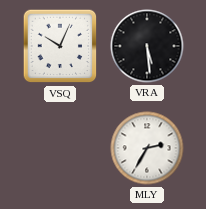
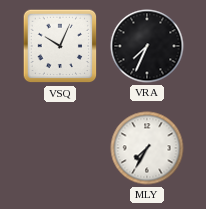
VRA: 5:29 -> 7:34
MLY: 2:35 -> 7:35
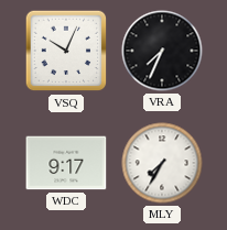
WDC: none -> 9:17
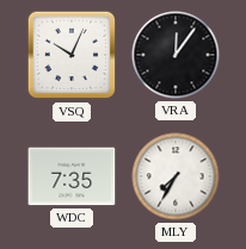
VRA: 7:34 -> 12:06
WDC: 9:17 -> 7:35
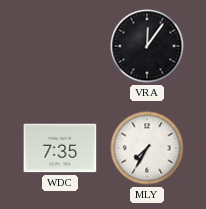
VSQ: 10:04 -> none
